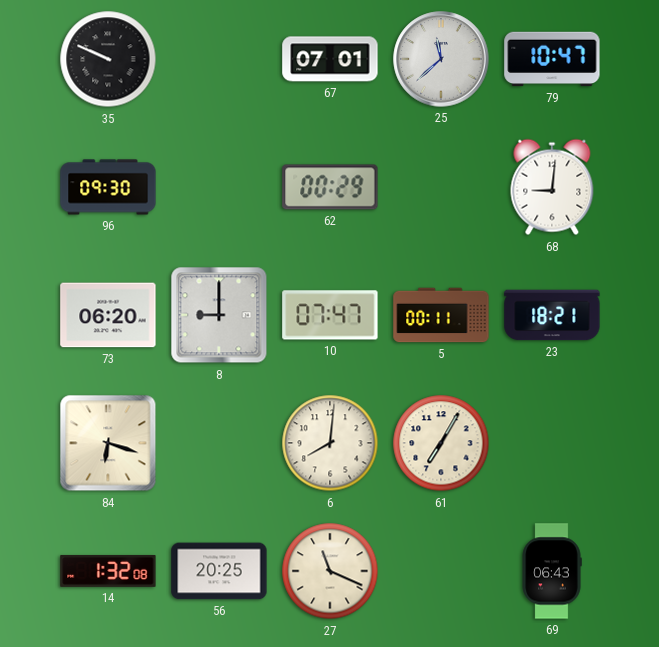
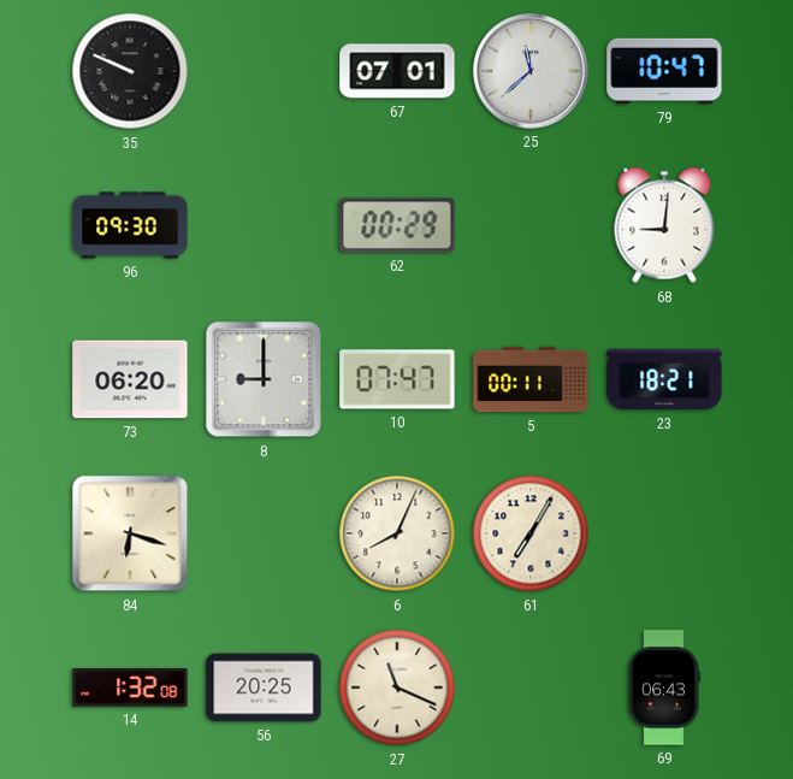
6: 8:01 -> 8:04
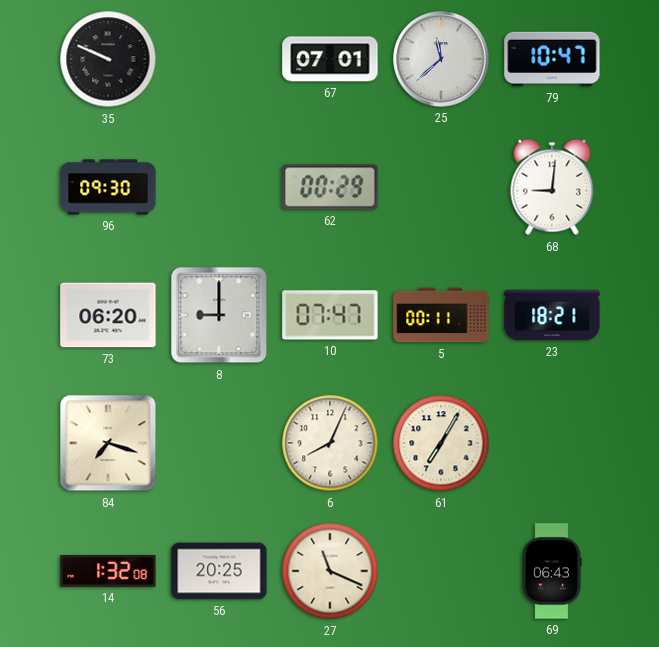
84: 6:18 -> 7:18
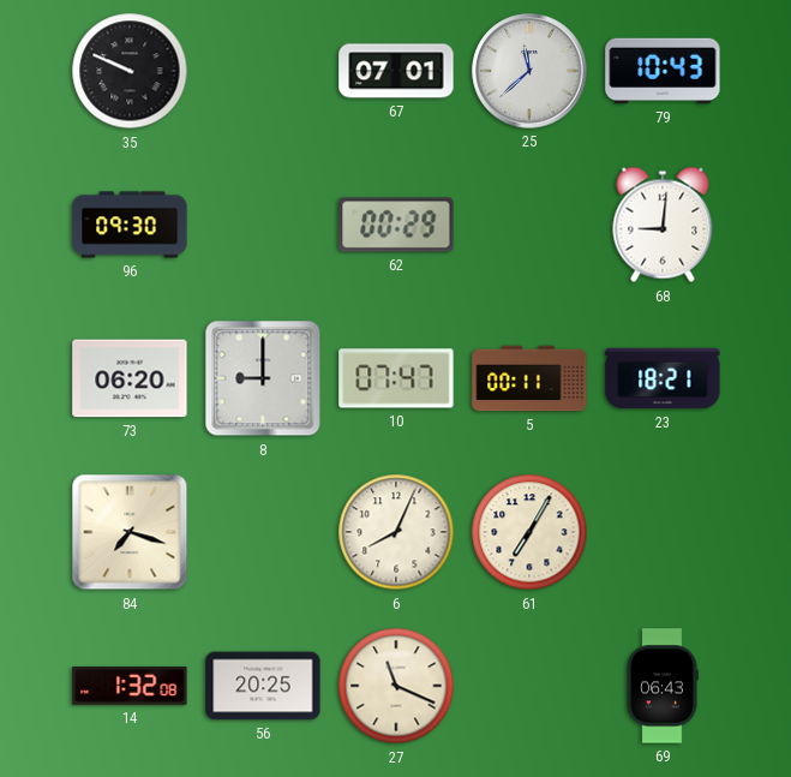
79: 10:47 -> 10:43
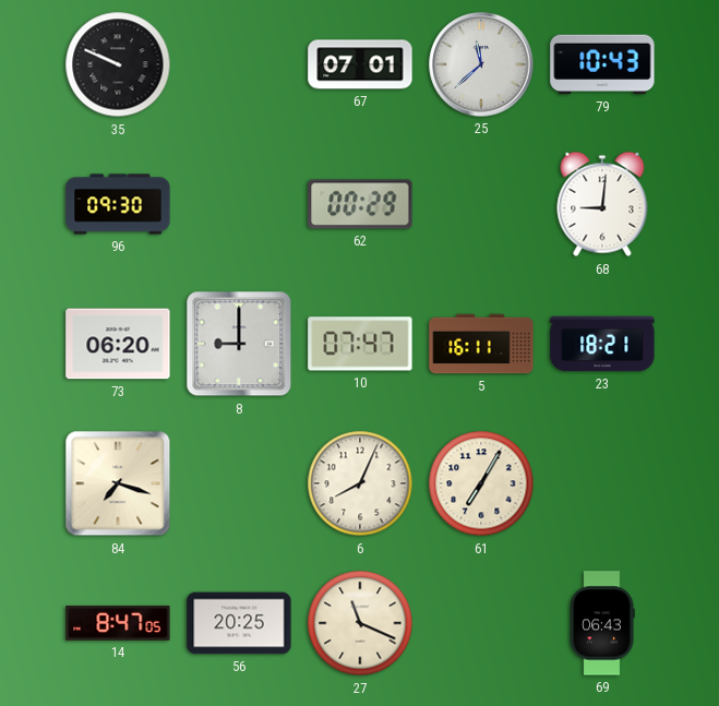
5: 00:11 -> 16:11
14: 1:32 -> 8:47
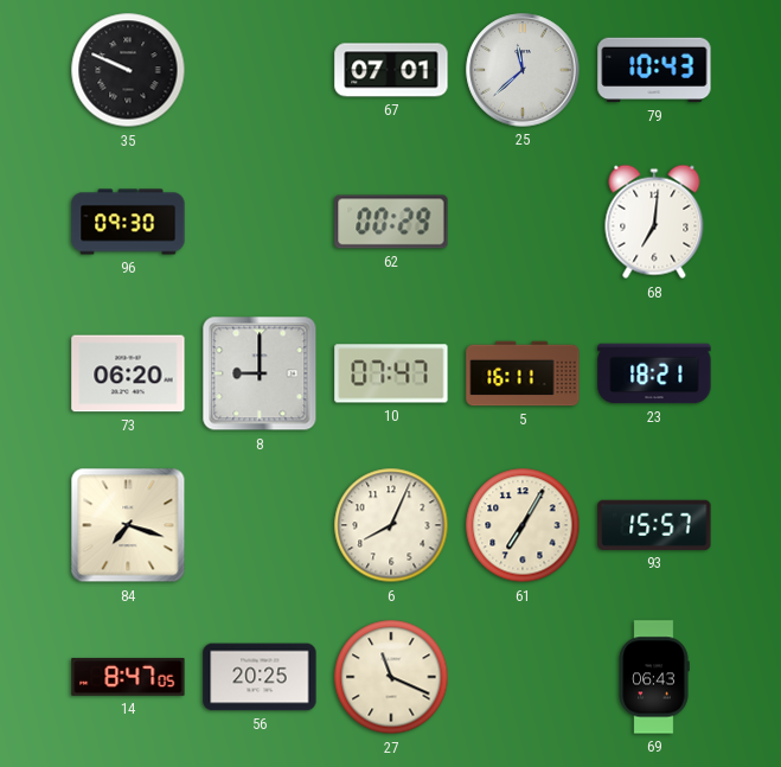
68: 9:01 -> 7:01
93: none -> 15:57
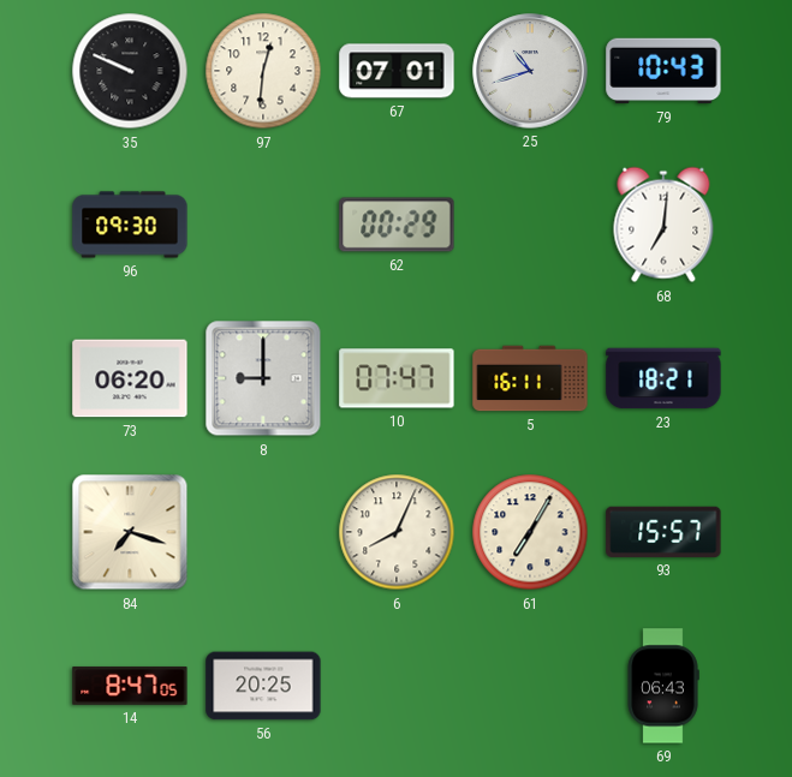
97: none -> 12:31
25: 11:38 -> 10:42
27: 11:19 -> none
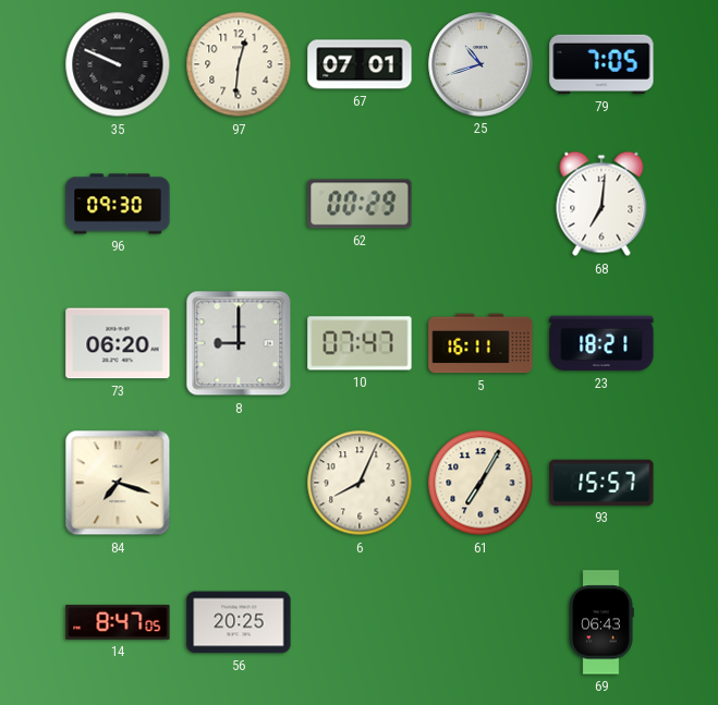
79: 10:43 -> 7:05
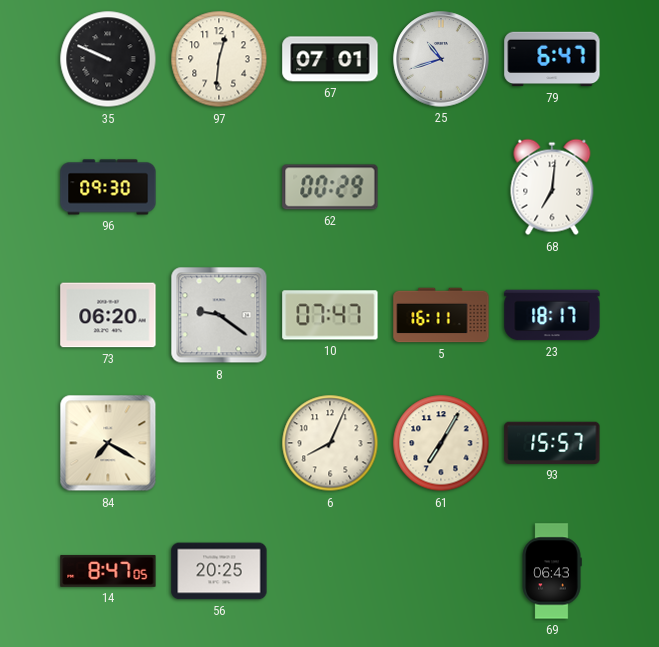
79: 7:05 -> 6:47
8: 9:00 -> 9:21
23: 18:21 -> 18:17
84: 7:18 -> 7:20
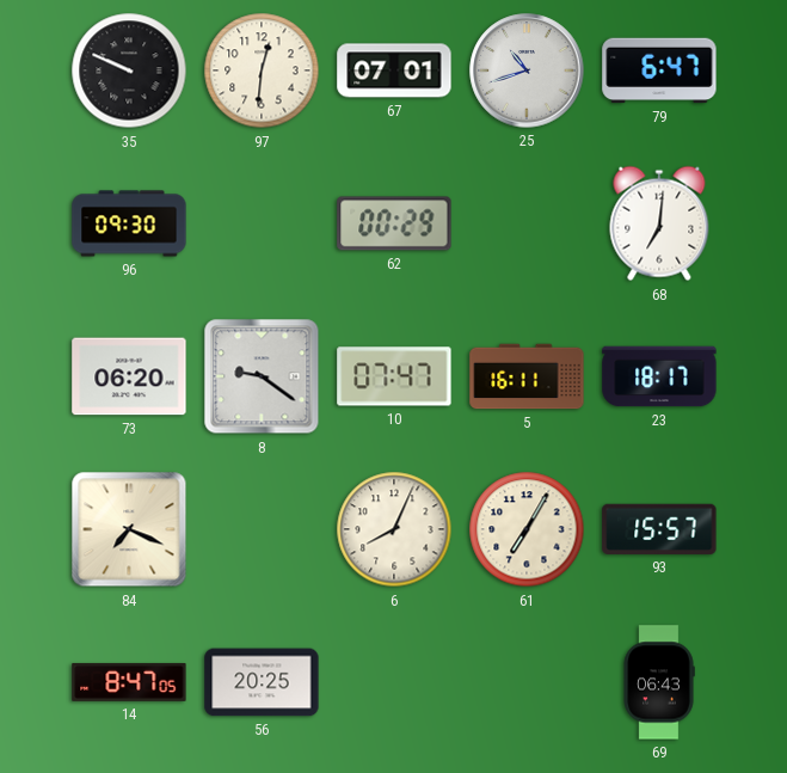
84: 7:20 -> 7:19
